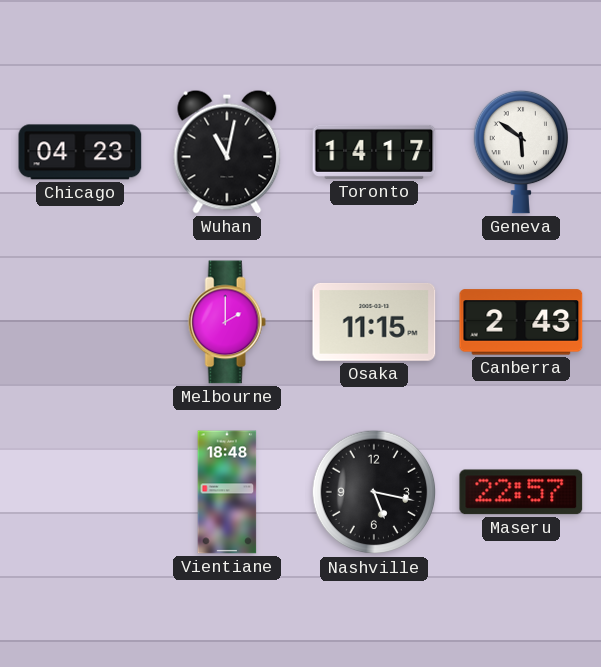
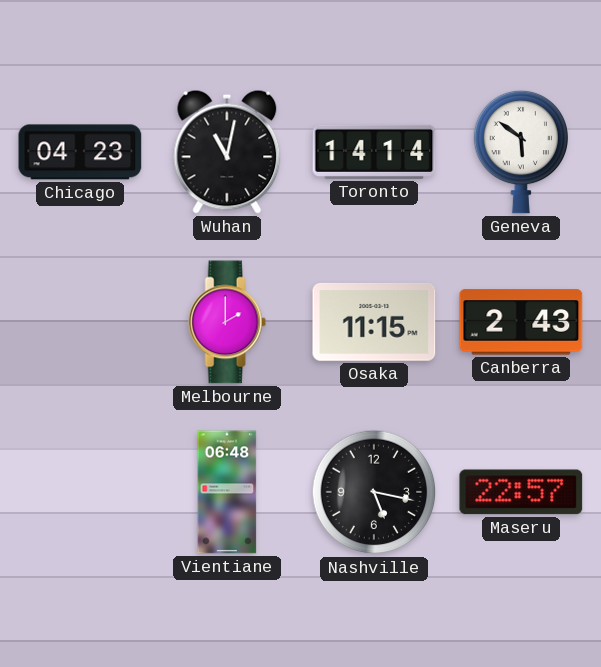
Toronto: 14:17 -> 14:14
Vientiane: 18:48 -> 06:48
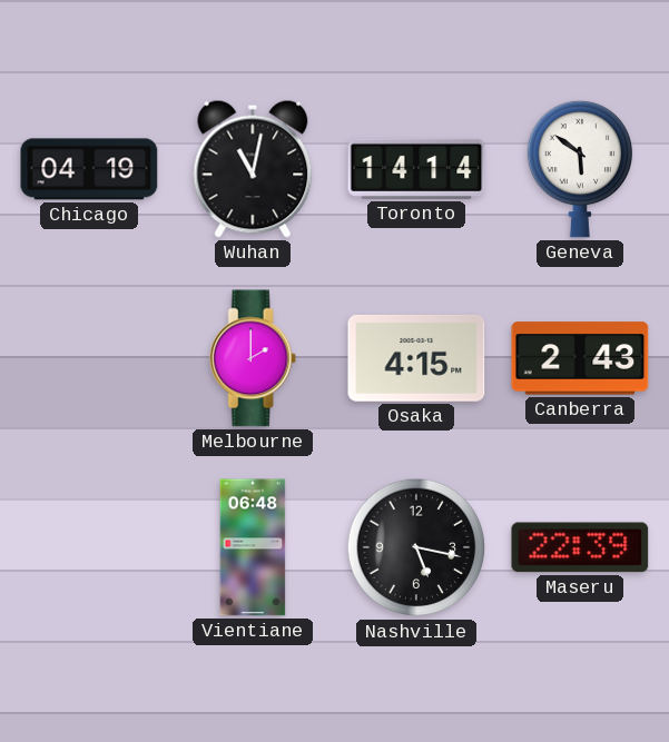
Chicago: 04:23 -> 04:19
Osaka: 11:15 -> 4:15
Maseru: 22:57 -> 22:39
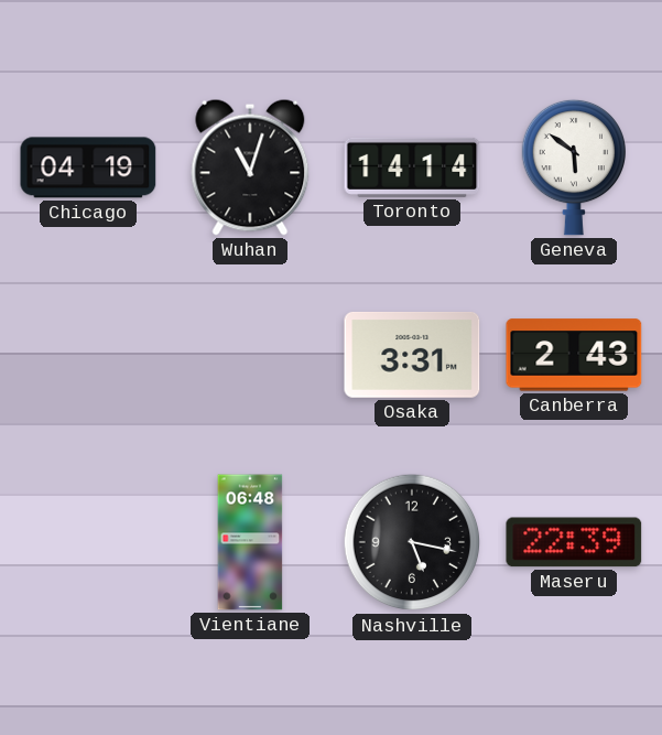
Wuhan: 11:02 -> 11:03
Melbourne: 2:00 -> none
Osaka: 4:15 -> 3:31
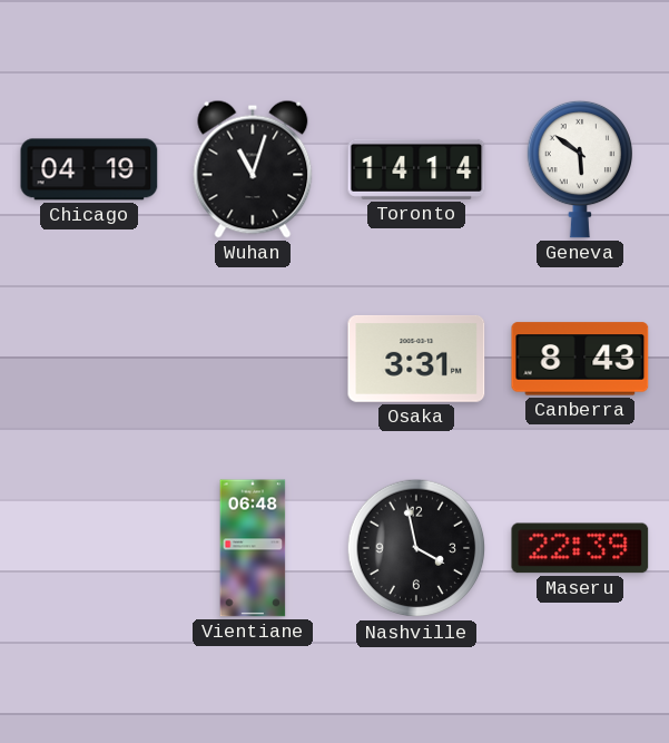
Canberra: 2:43 -> 8:43
Nashville: 5:17 -> 3:58
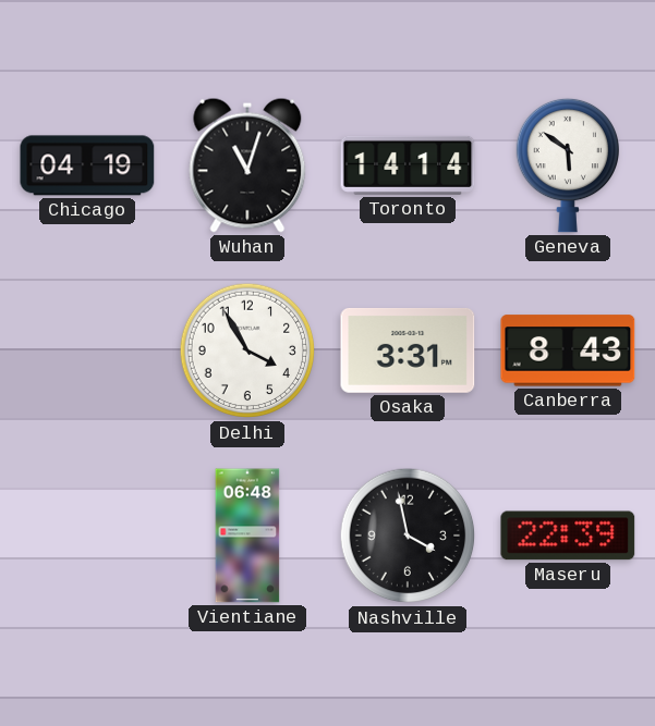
Delhi: none -> 3:55
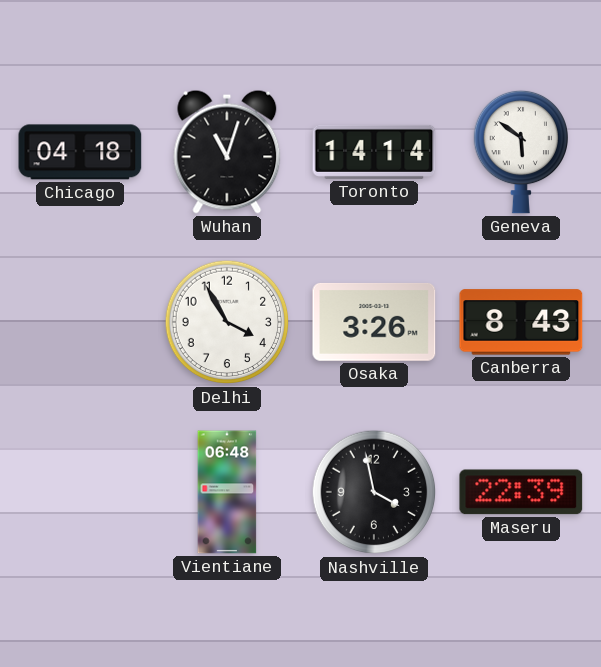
Chicago: 04:19 -> 04:18
Osaka: 3:31 -> 3:26
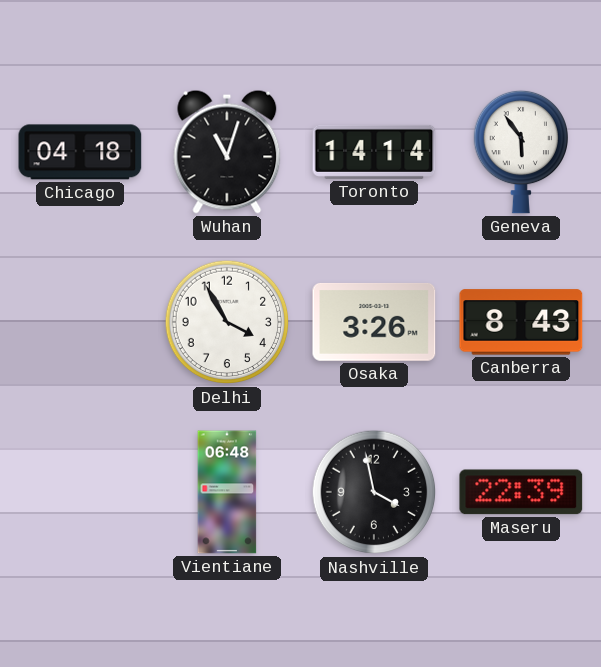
Geneva: 5:51 -> 5:54
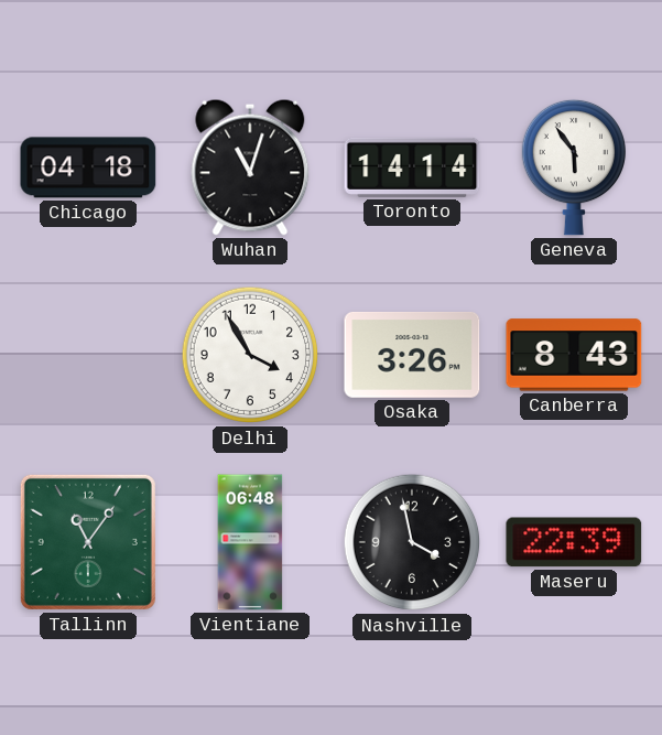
Tallinn: none -> 11:06
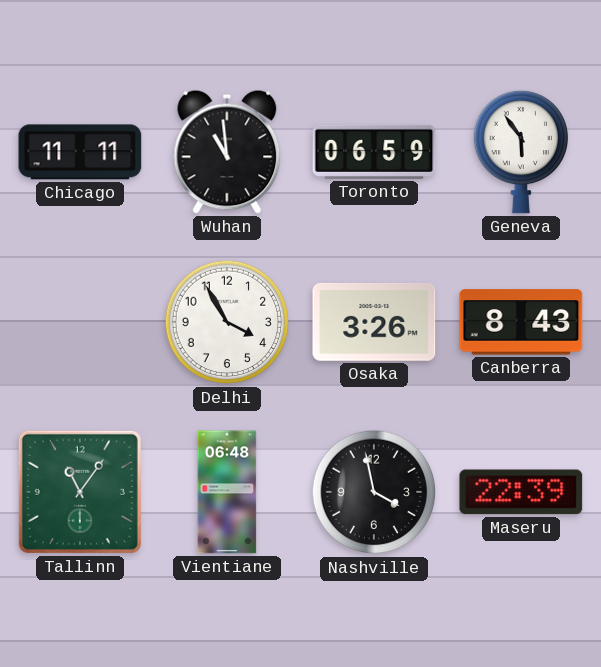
Chicago: 04:18 -> 11:11
Wuhan: 11:03 -> 10:59
Toronto: 14:14 -> 06:59
